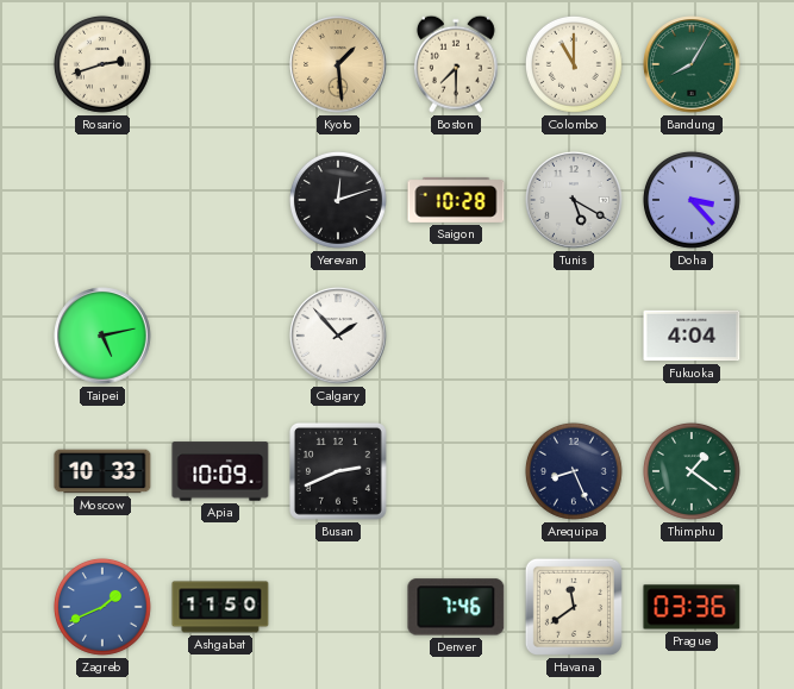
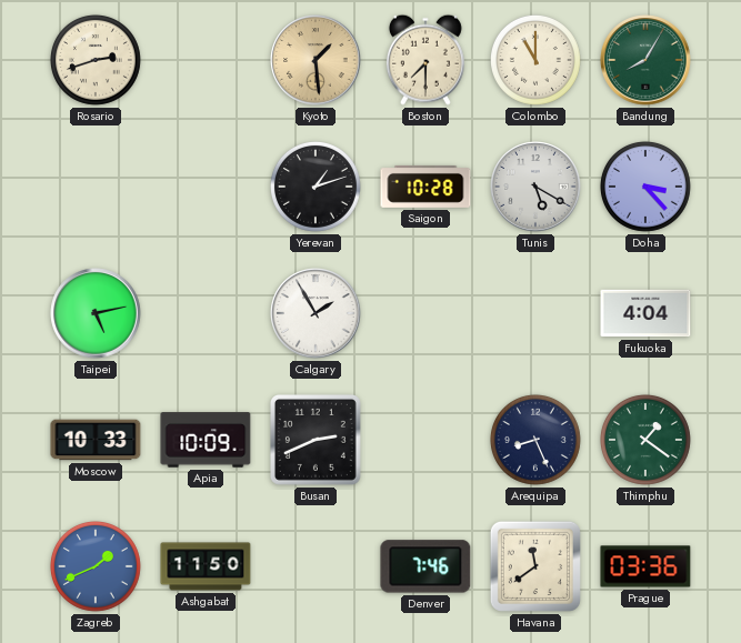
Yerevan: 12:12 -> 1:12
Calgary: 1:53 -> 1:55
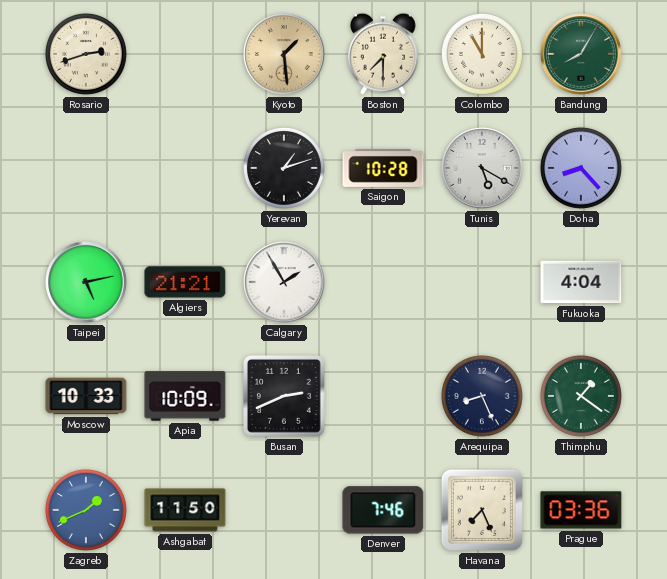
Doha: 3:23 -> 8:23
Algiers: none -> 21:21
Havana: 11:39 -> 7:26
